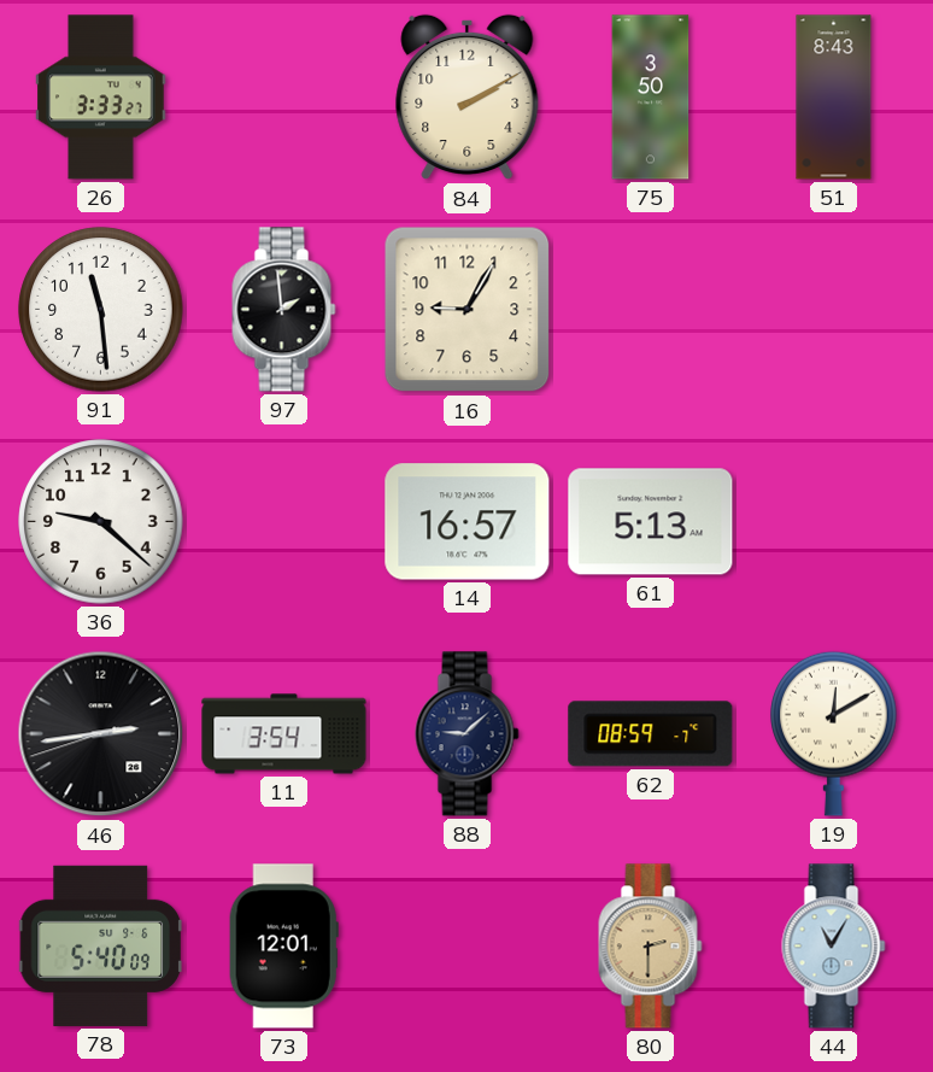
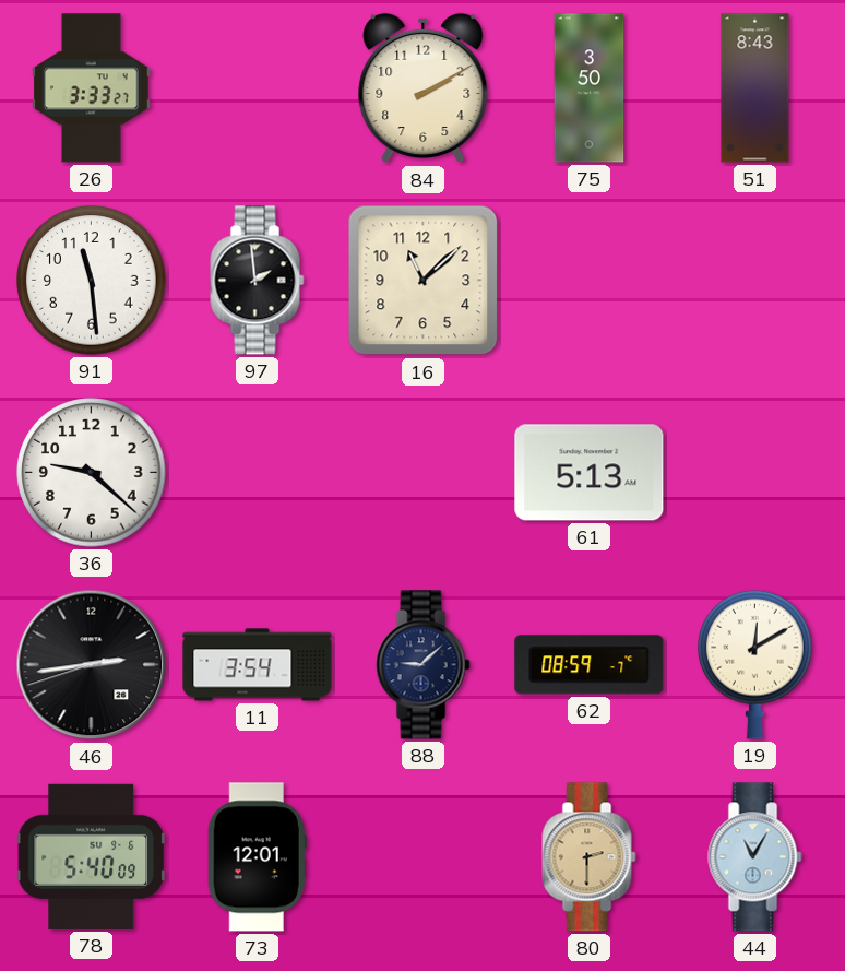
16: 9:05 -> 11:08
14: 16:57 -> none
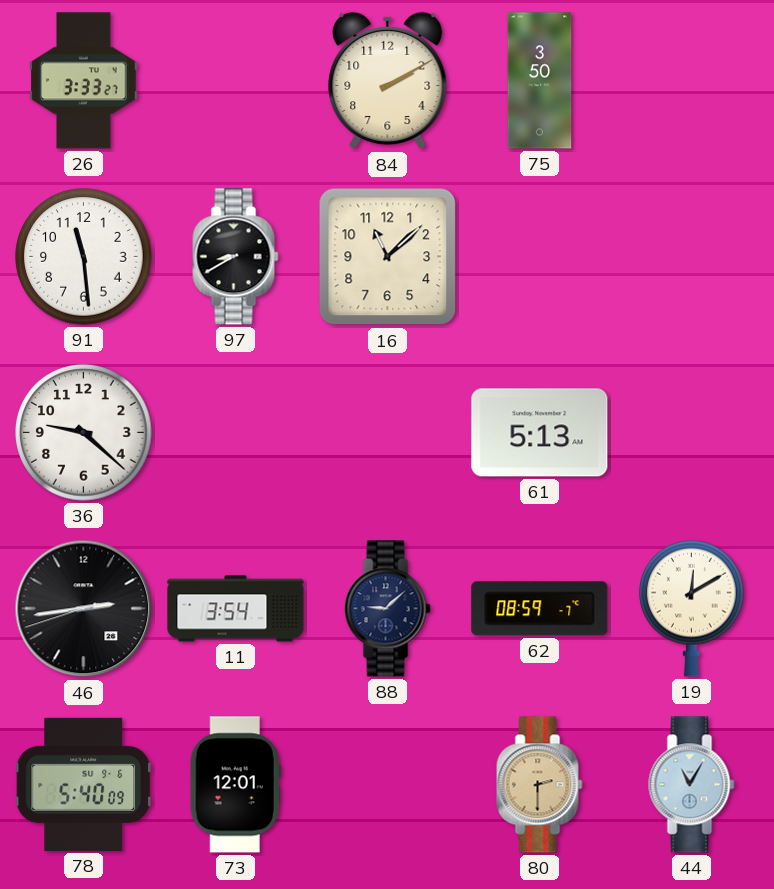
51: 8:43 -> none
97: 1:59 -> 8:40
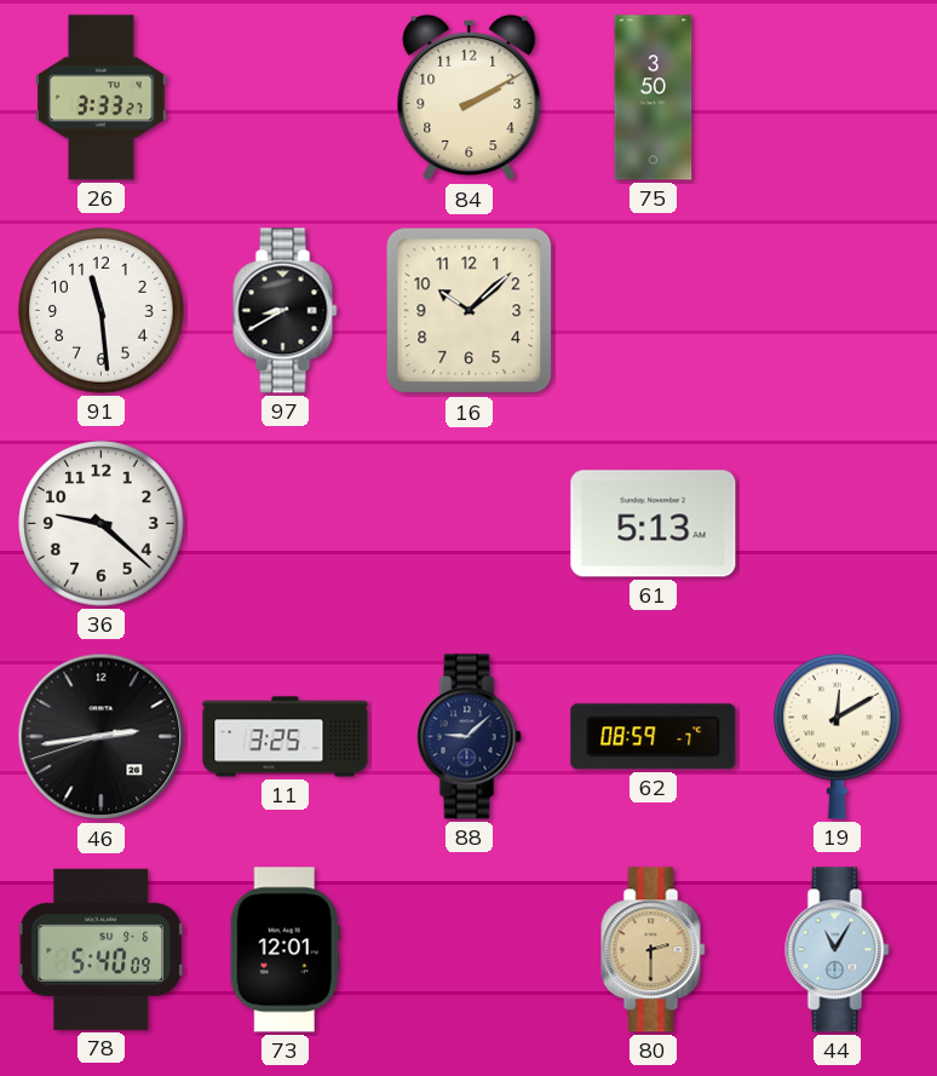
16: 11:08 -> 10:08
11: 3:54 -> 3:25
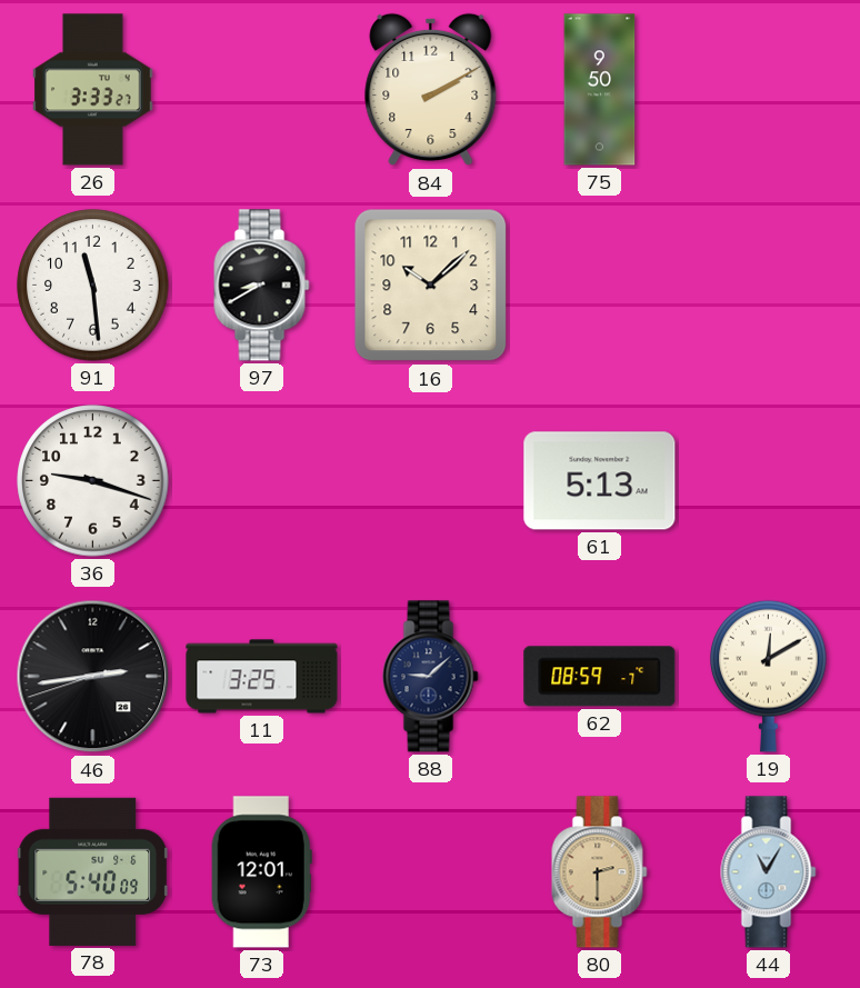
75: 3:50 -> 9:50
36: 9:22 -> 9:18
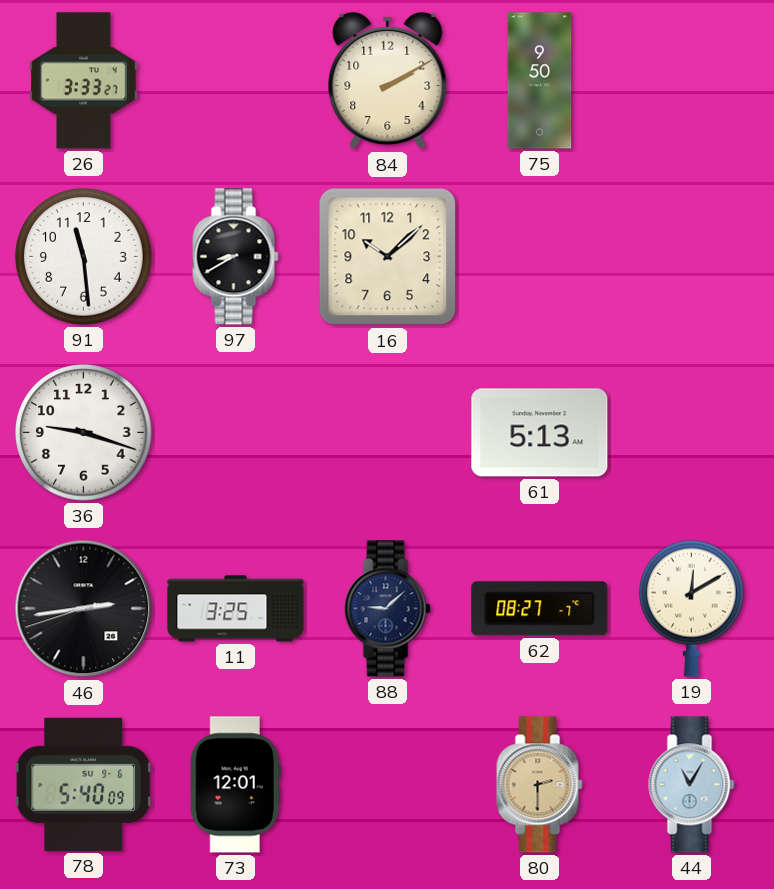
62: 08:59 -> 08:27
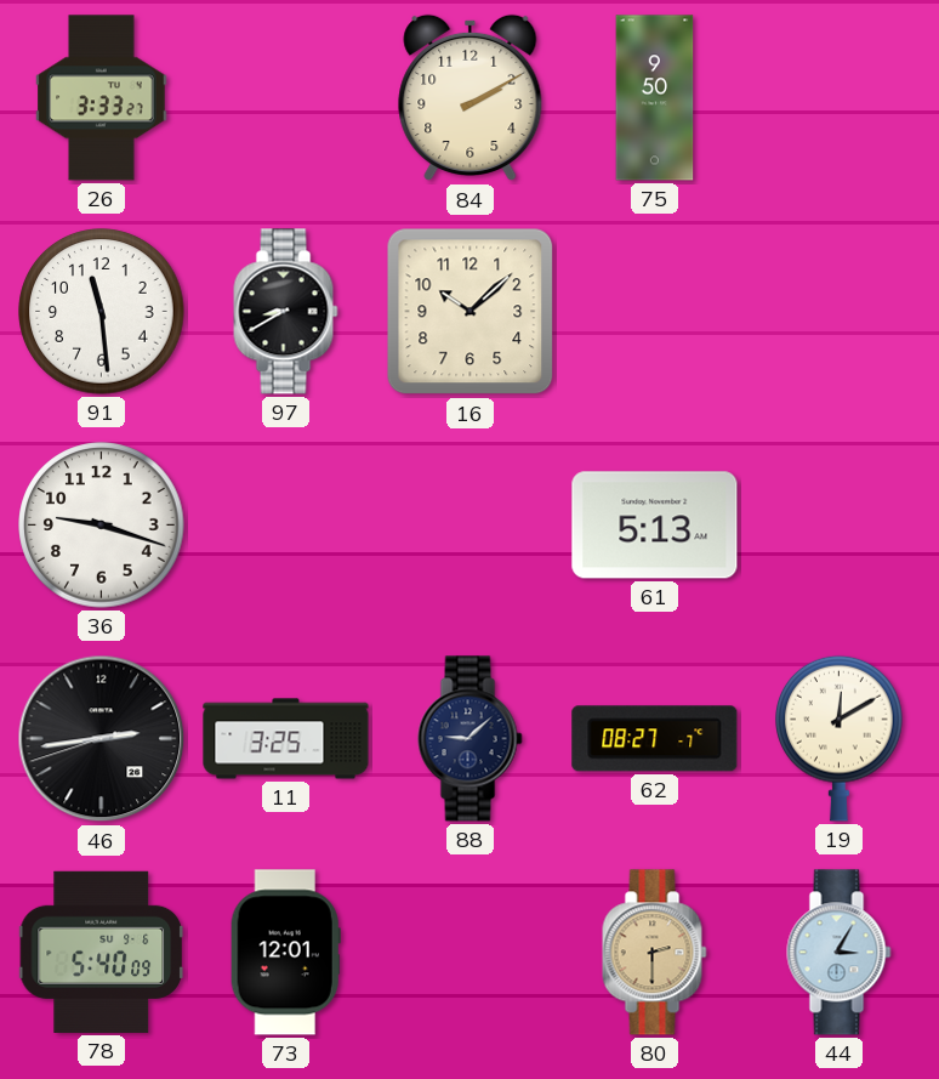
44: 11:05 -> 3:05
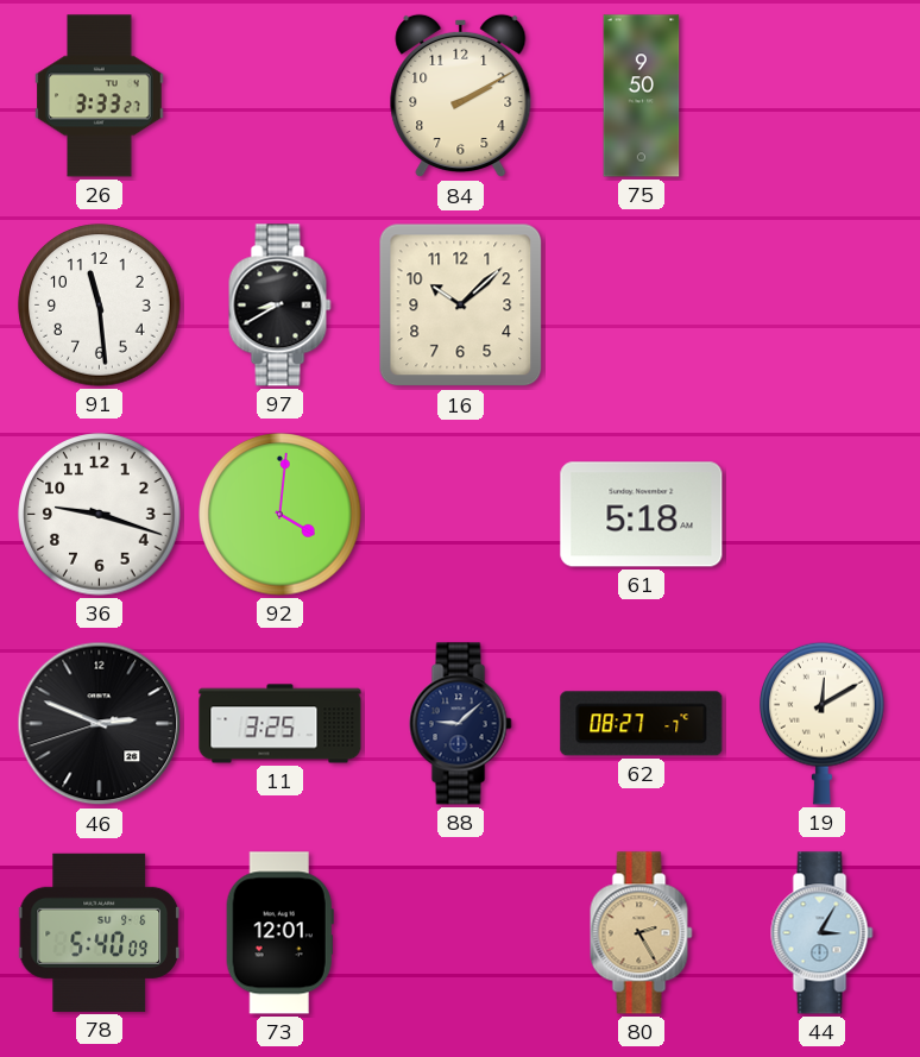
92: none -> 4:01
61: 5:13 -> 5:18
46: 2:43 -> 2:48
80: 2:30 -> 2:25
